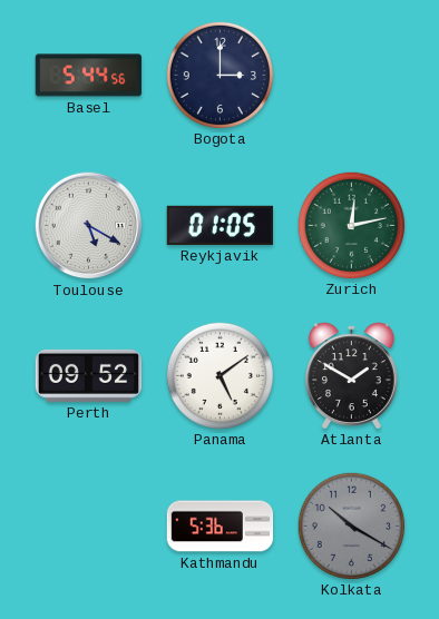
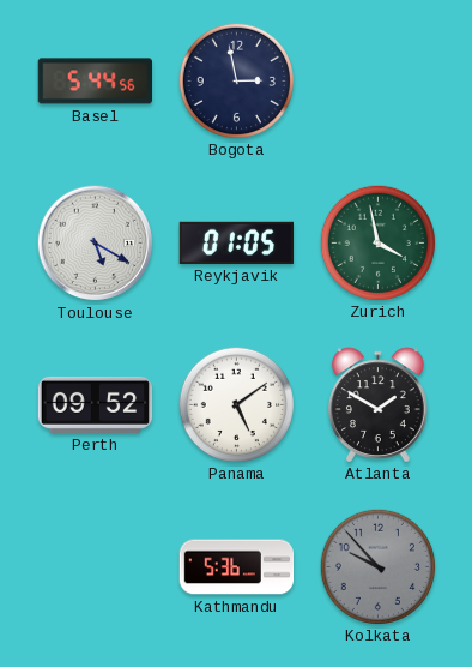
Bogota: 3:00 -> 2:58
Zurich: 12:13 -> 3:58
Kolkata: 10:20 -> 9:53
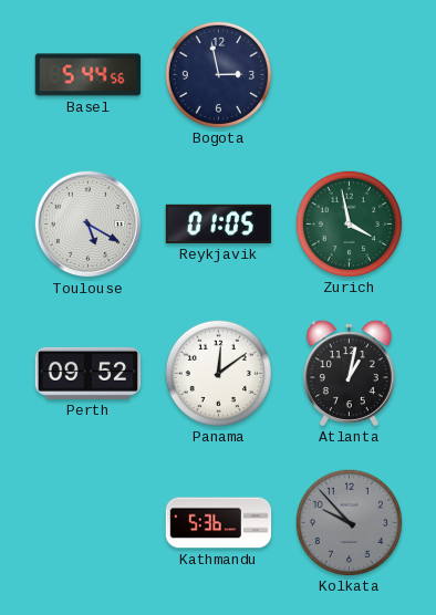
Panama: 5:09 -> 12:09
Atlanta: 1:50 -> 1:02
